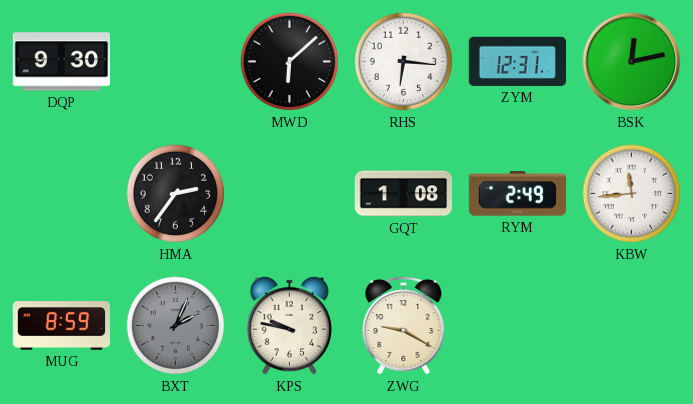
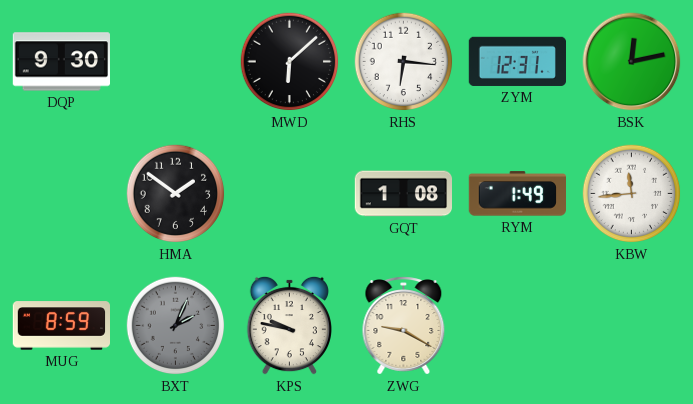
HMA: 2:36 -> 1:51
RYM: 2:49 -> 1:49
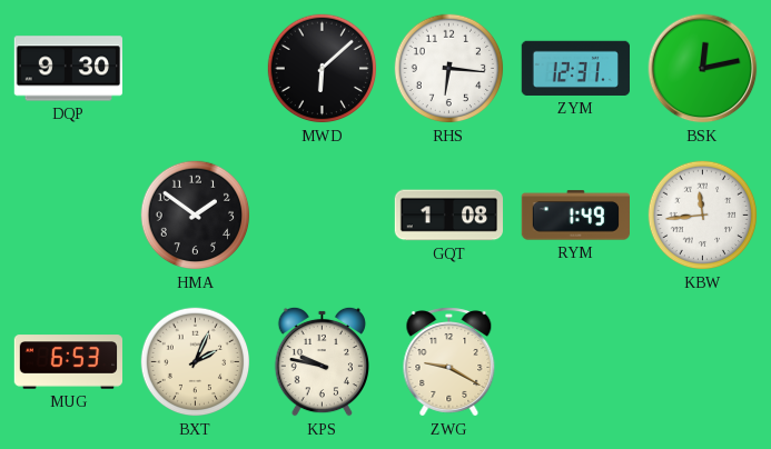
MUG: 8:59 -> 6:53
BXT dial: grey -> cream
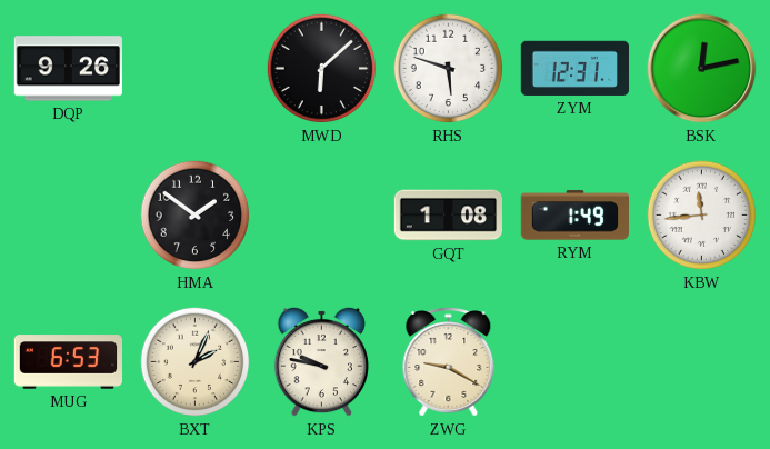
DQP: 9:30 -> 9:26
RHS: 6:16 -> 5:48
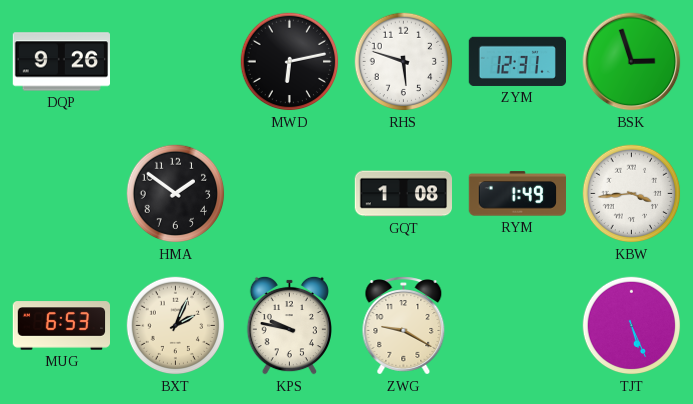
MWD: 6:08 -> 6:13
BSK: 12:13 -> 2:57
KBW: 11:44 -> 3:44
TJT: none -> 5:26
